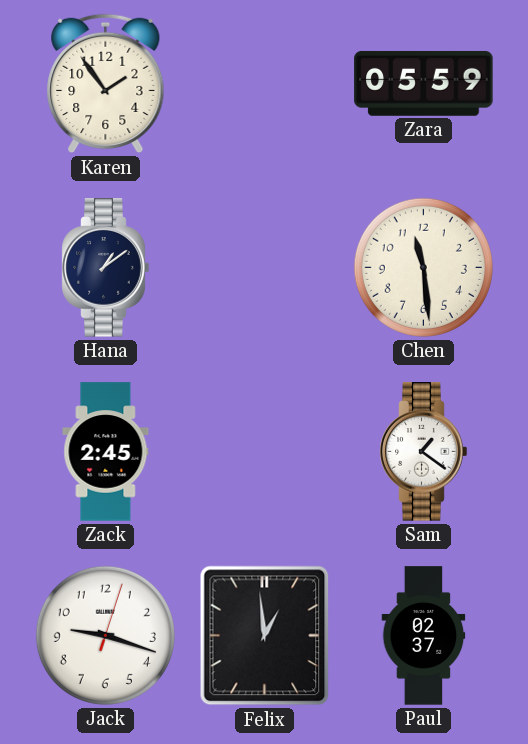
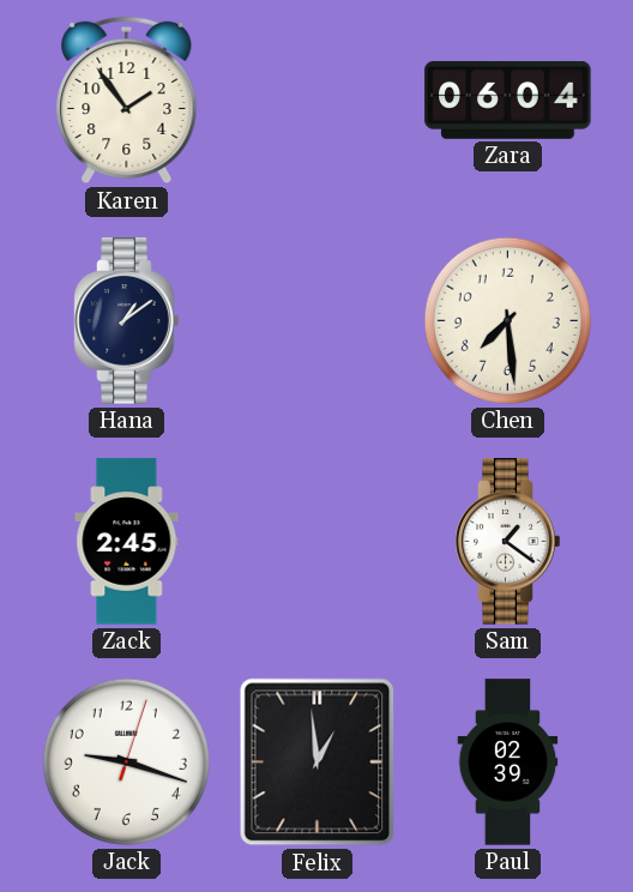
Zara: 05:59 -> 06:04
Chen: 11:29 -> 7:29
Paul: 02:37 -> 02:39
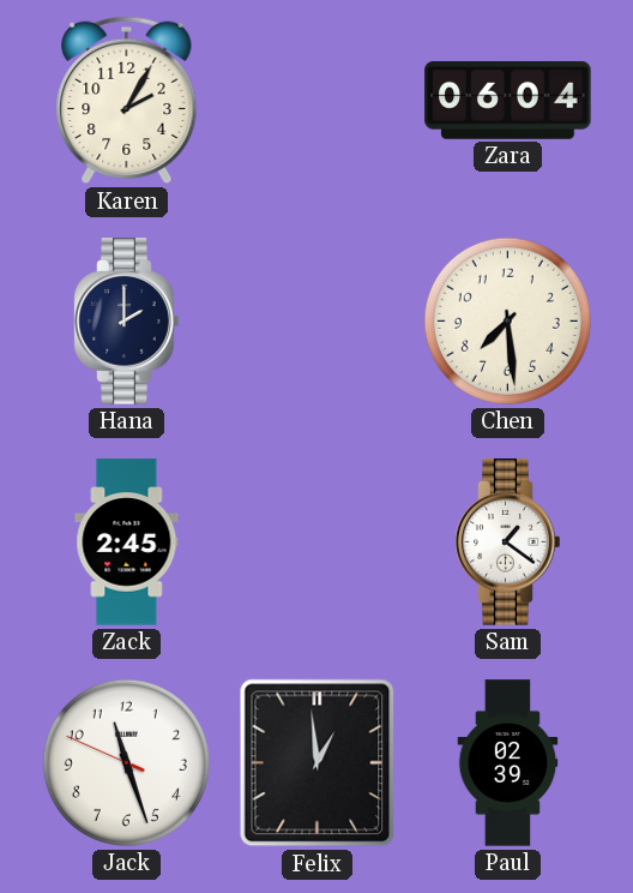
Karen: 1:54 -> 2:05
Hana: 1:09 -> 2:00
Jack: 9:18 -> 11:26
